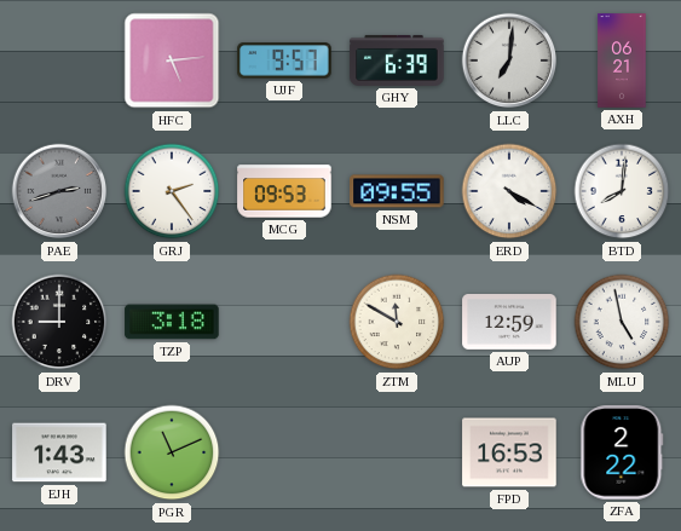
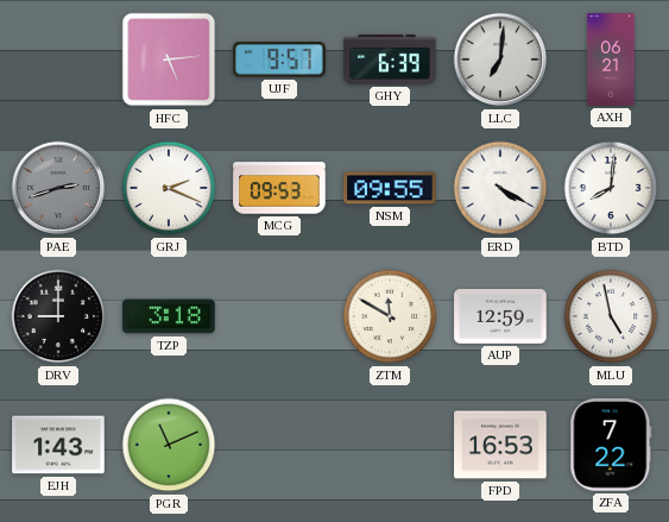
GRJ: 2:24 -> 2:19
ZFA: 2:22 -> 7:22
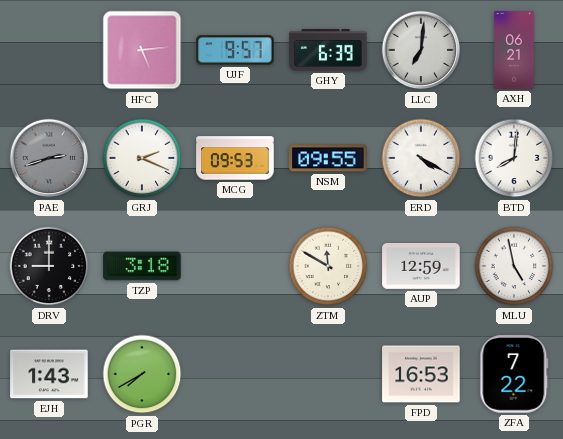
PGR: 11:11 -> 7:40
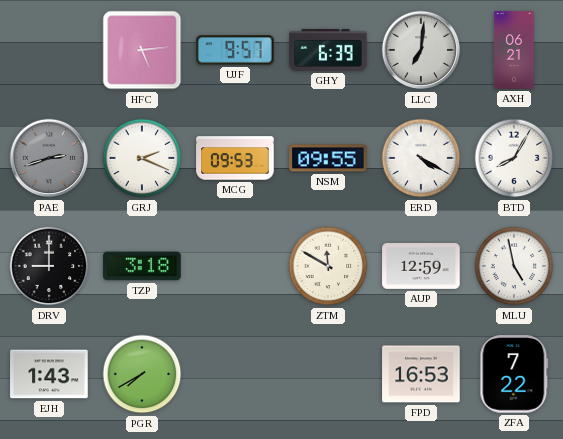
BTD: 8:01 -> 8:05
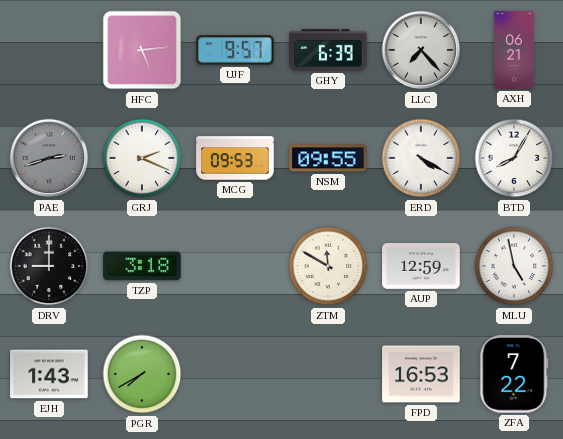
LLC: 7:01 -> 7:23
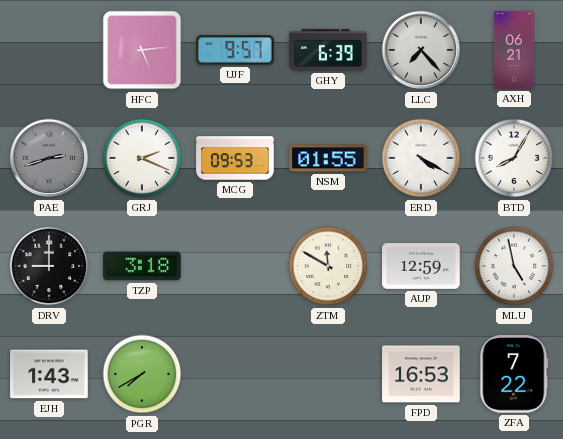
NSM: 09:55 -> 01:55
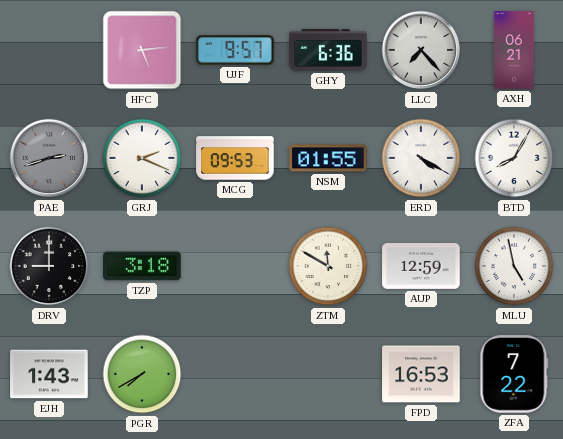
GHY: 6:39 -> 6:36
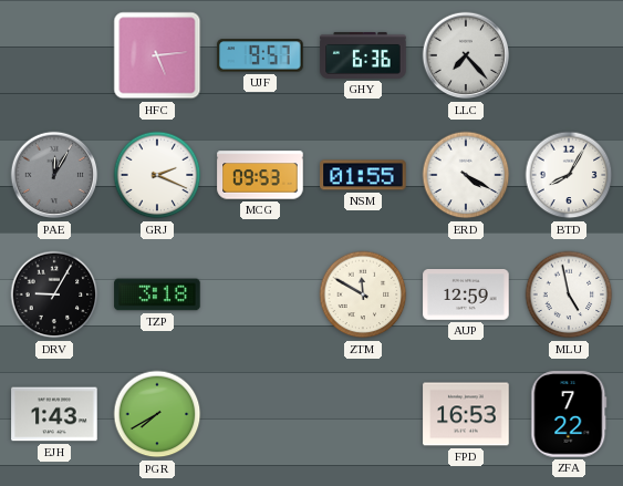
AXH: 06:21 -> none
PAE: 2:42 -> 12:05
DRV: 9:00 -> 9:05
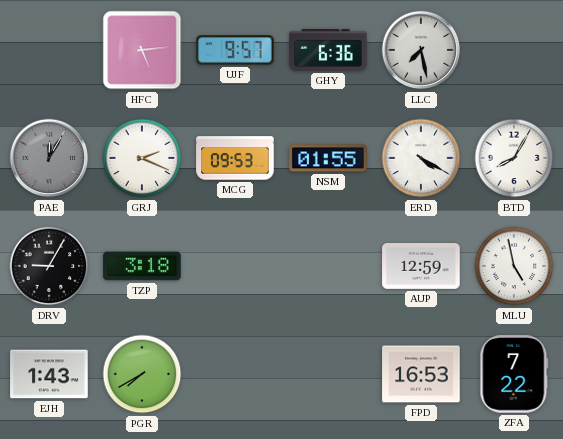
LLC: 7:23 -> 7:28
ZTM: 11:50 -> none
